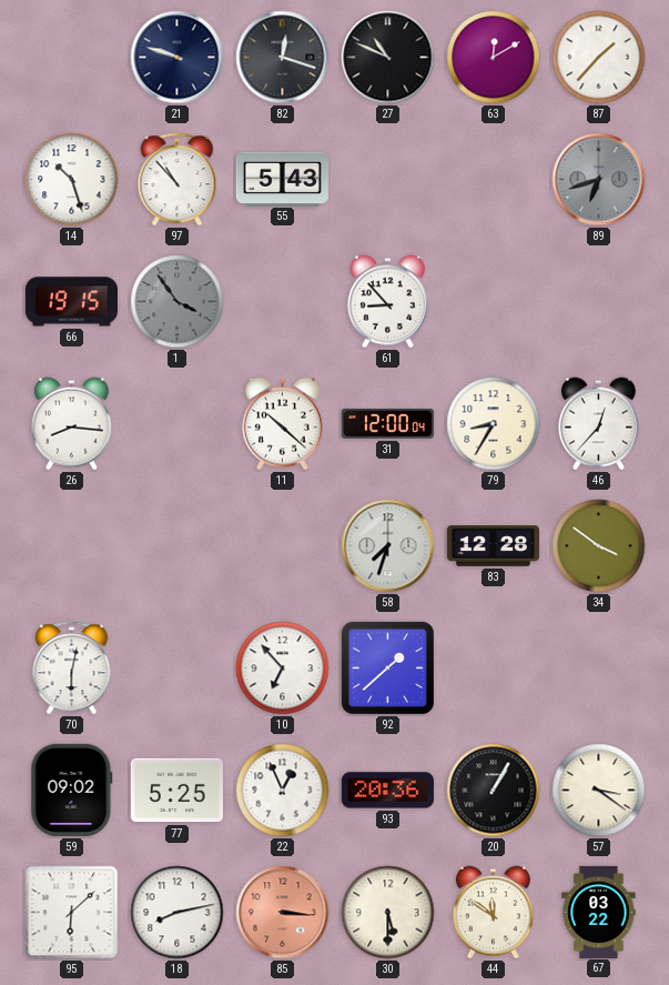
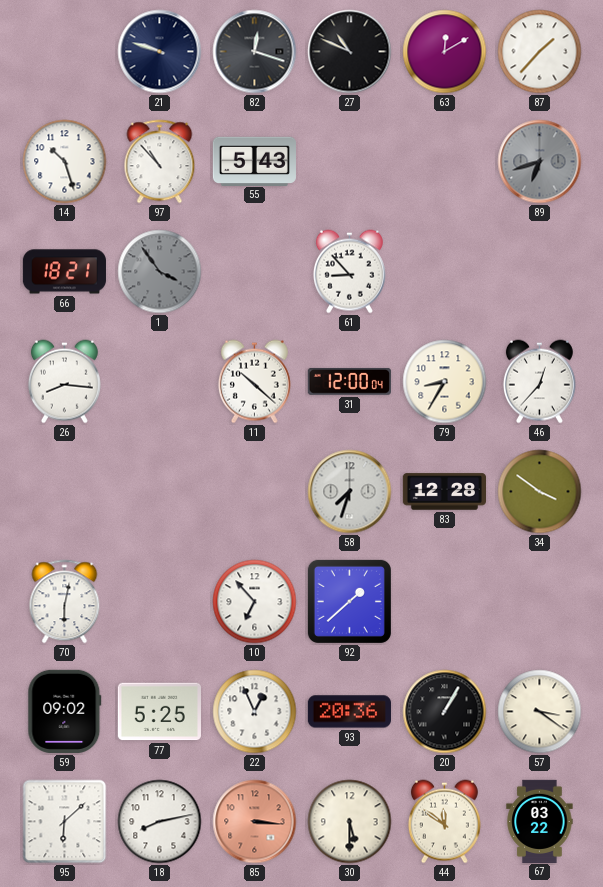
66: 19:15 -> 18:21
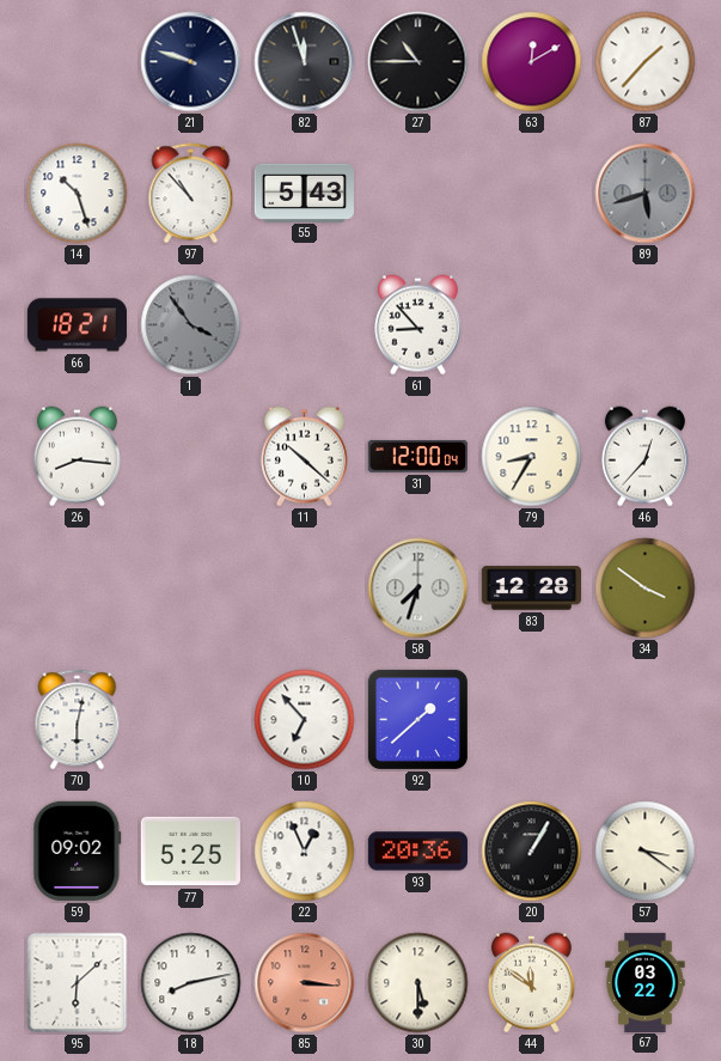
82: 12:18 -> 11:57
27: 10:49 -> 10:45
89: 6:42 -> 5:42
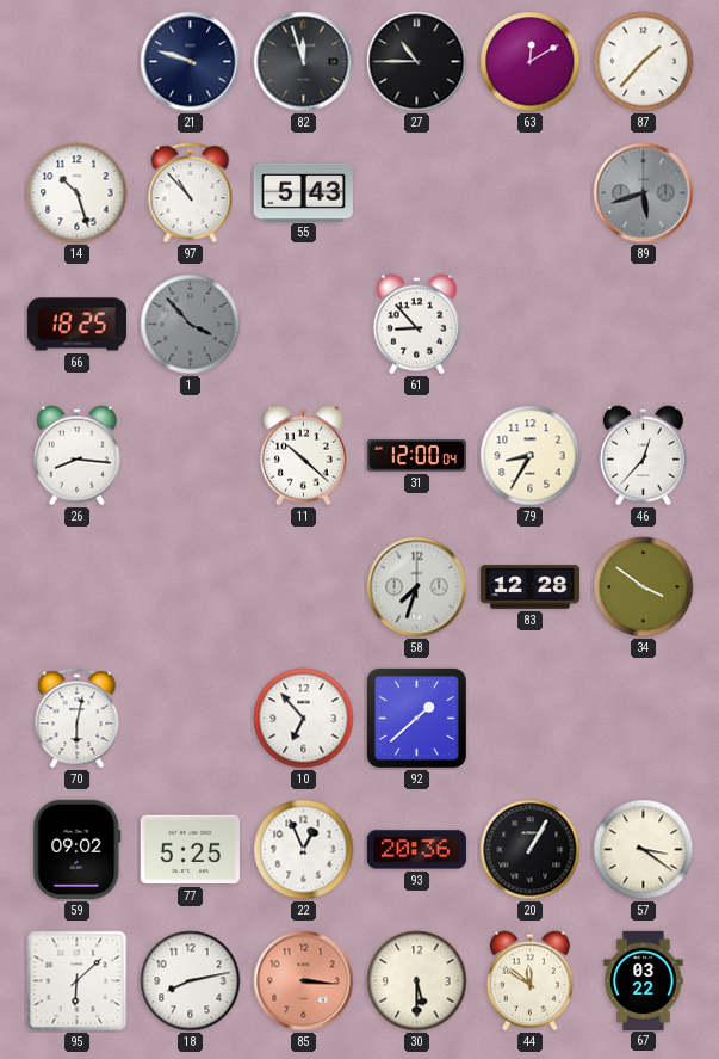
66: 18:21 -> 18:25
1: 3:54 -> 3:53
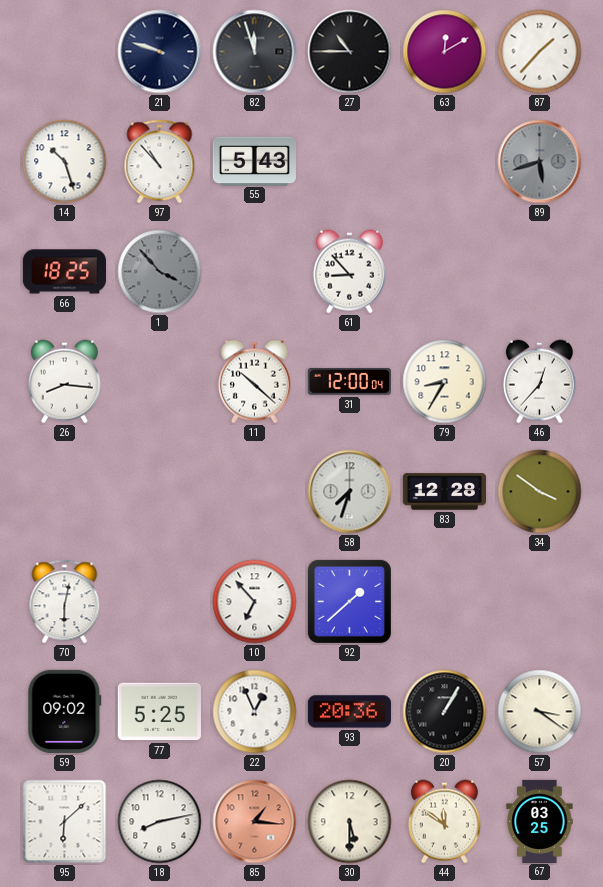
85: 3:16 -> 1:16
67: 03:22 -> 03:25
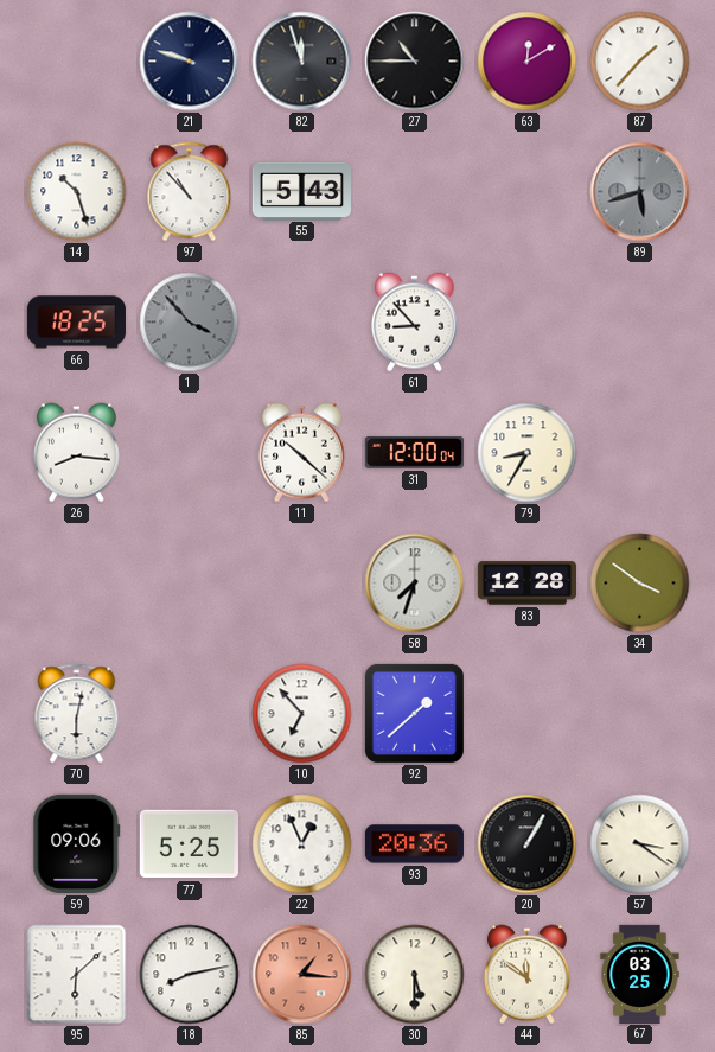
46: 12:37 -> none
59: 09:02 -> 09:06
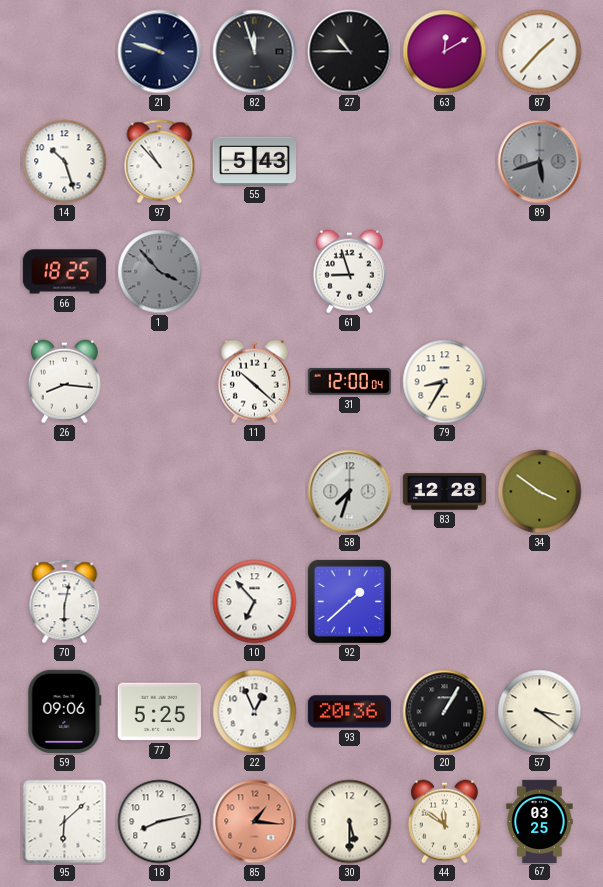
61: 8:53 -> 8:57
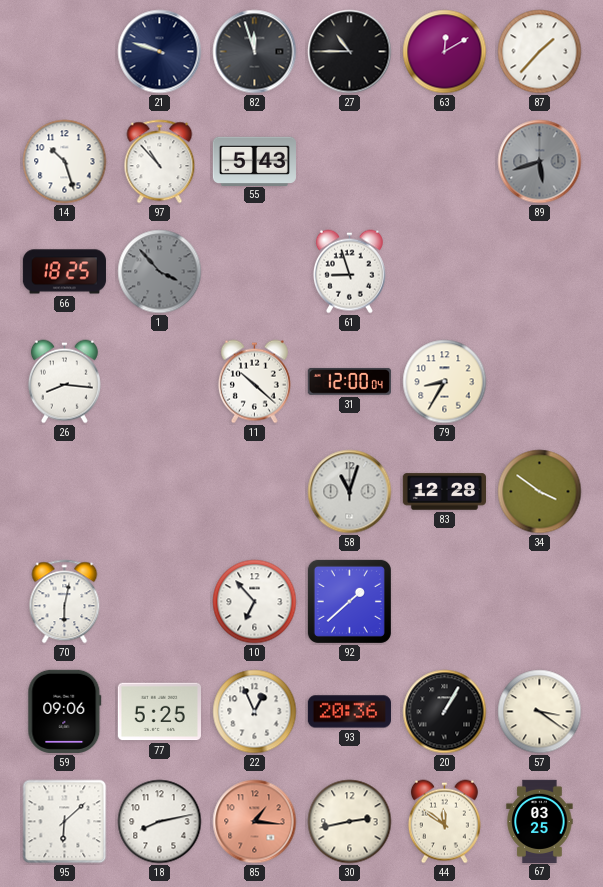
58: 7:33 -> 11:03
30: 5:30 -> 2:43
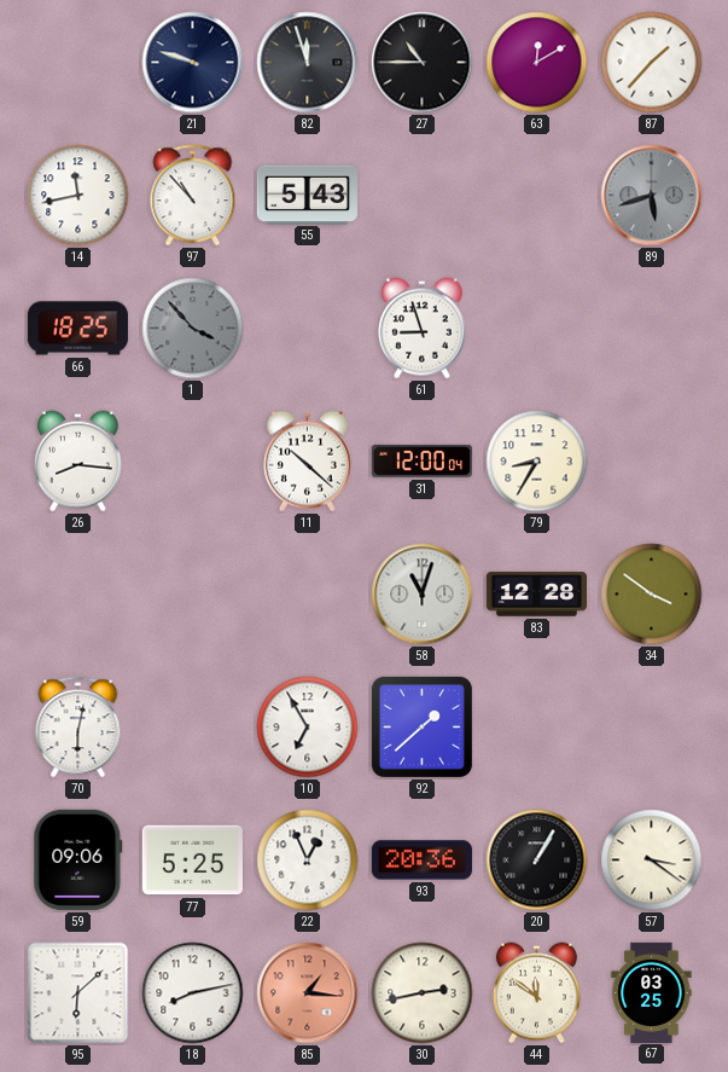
14: 10:27 -> 11:43
10: 6:53 -> 6:55
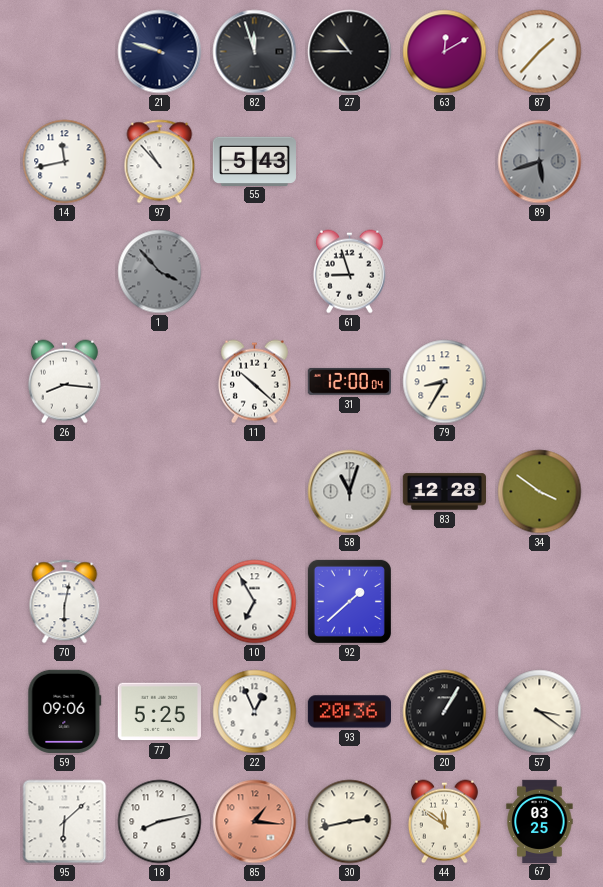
66: 18:25 -> none
